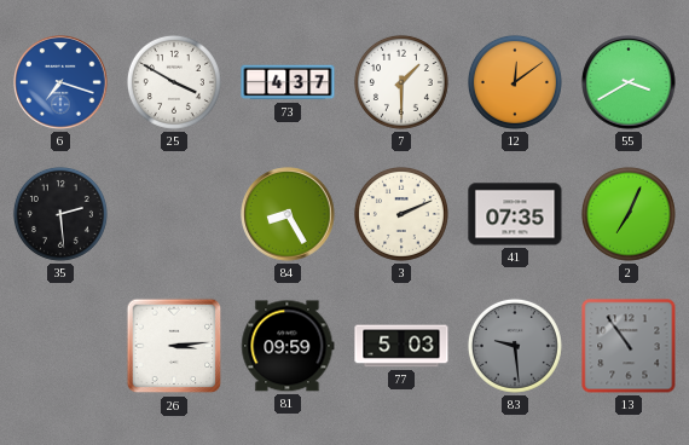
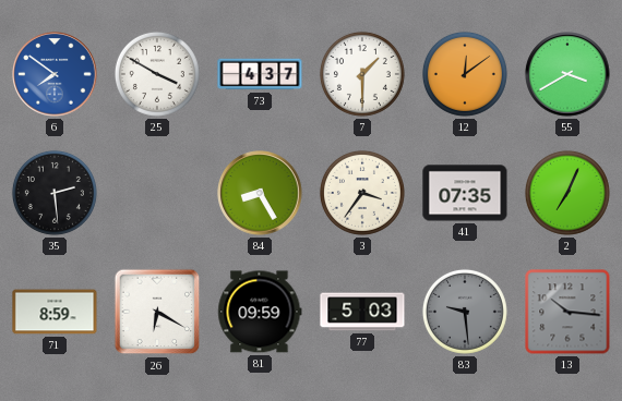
6: 7:18 -> 7:51
3: 2:11 -> 3:36
71: none -> 8:59
26: 3:14 -> 6:20
13: 10:54 -> 10:16
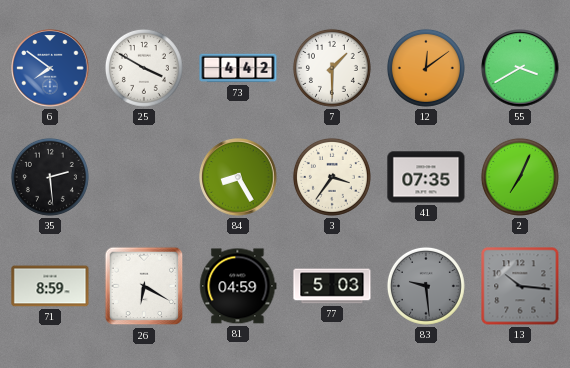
73: 4:37 -> 4:42
81: 09:59 -> 04:59
